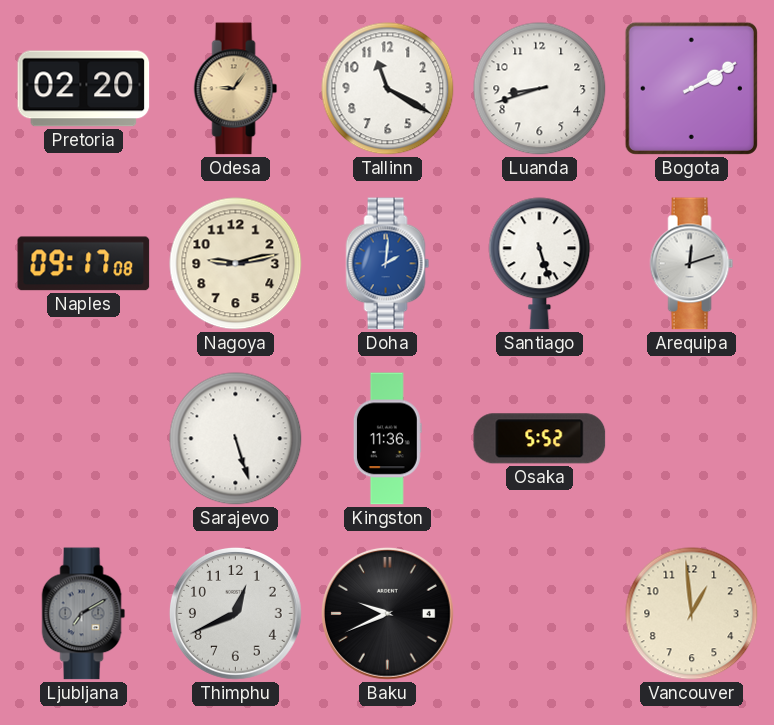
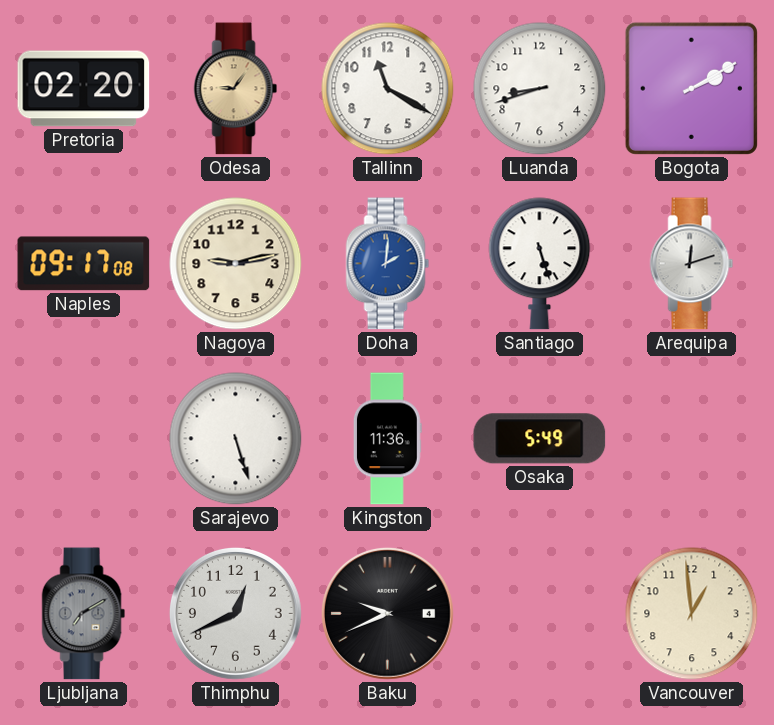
Osaka: 5:52 -> 5:49
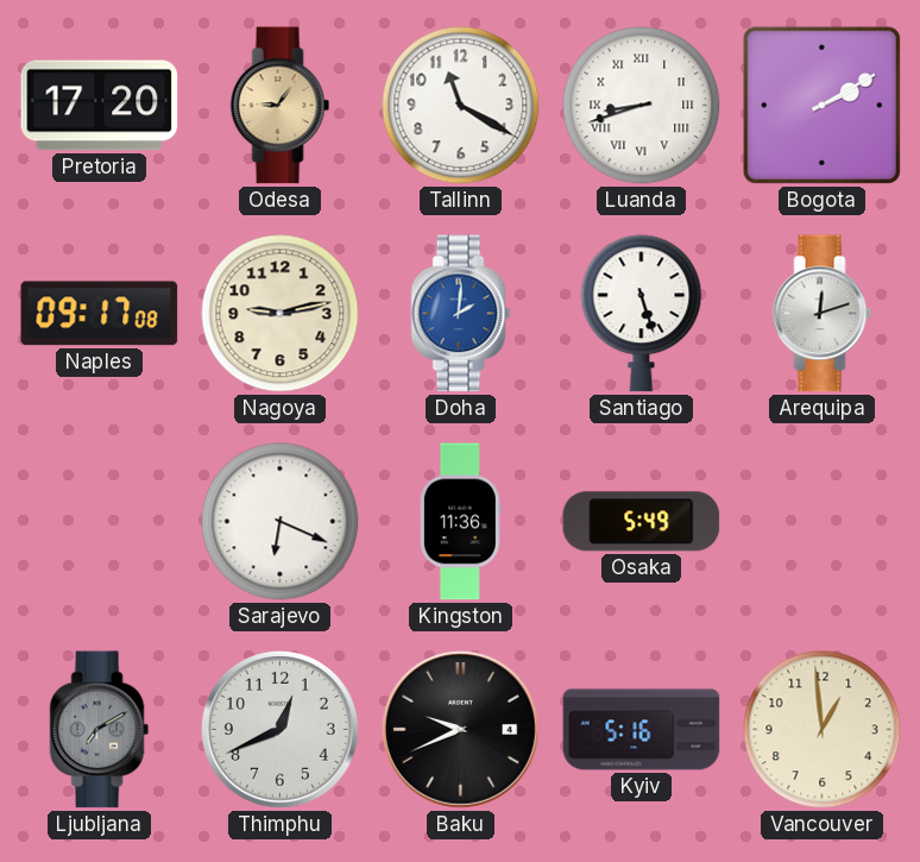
Pretoria: 02:20 -> 17:20
Luanda numerals: Arabic -> Roman
Sarajevo: 5:27 -> 6:19
Kyiv: none -> 5:16
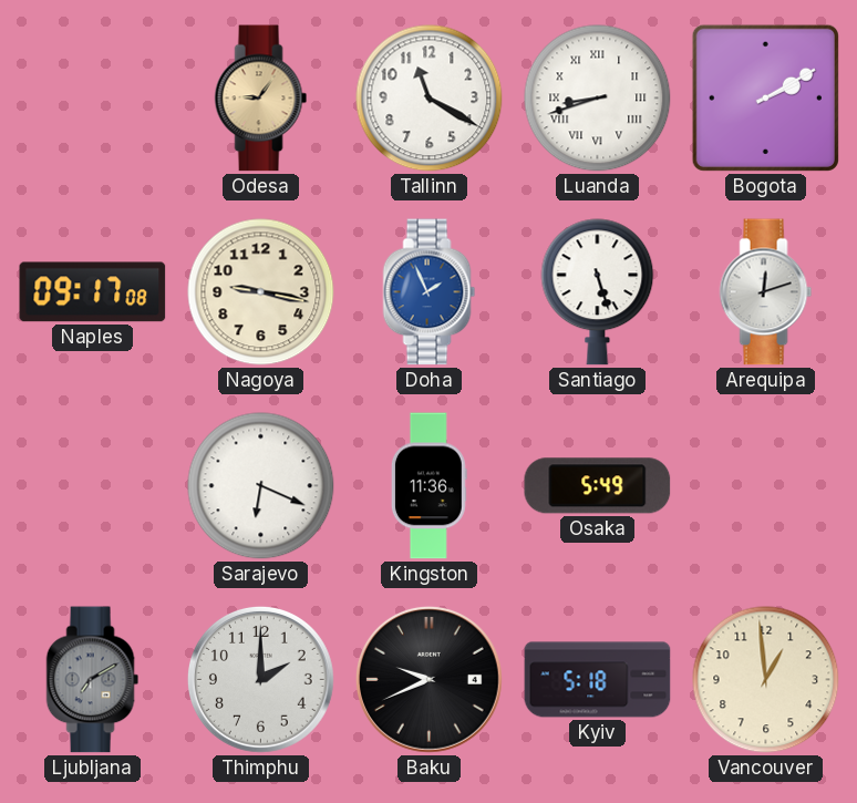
Pretoria: 17:20 -> none
Nagoya: 9:13 -> 9:17
Doha: 2:01 -> 1:56
Thimphu: 12:41 -> 2:00
Kyiv: 5:16 -> 5:18
